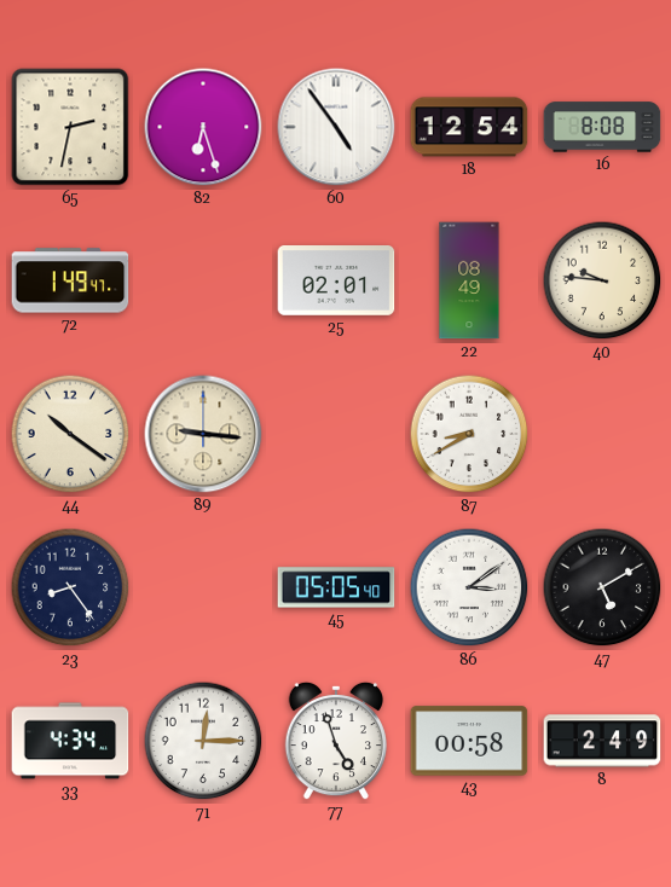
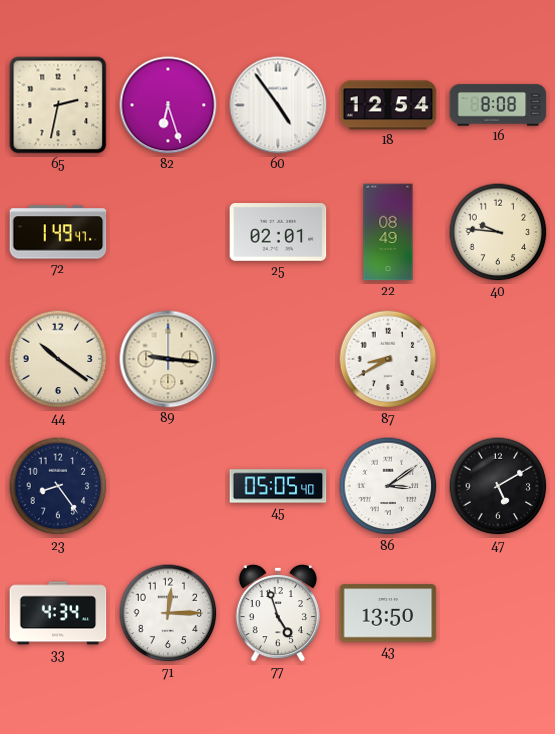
43: 00:58 -> 13:50
8: 2:49 -> none
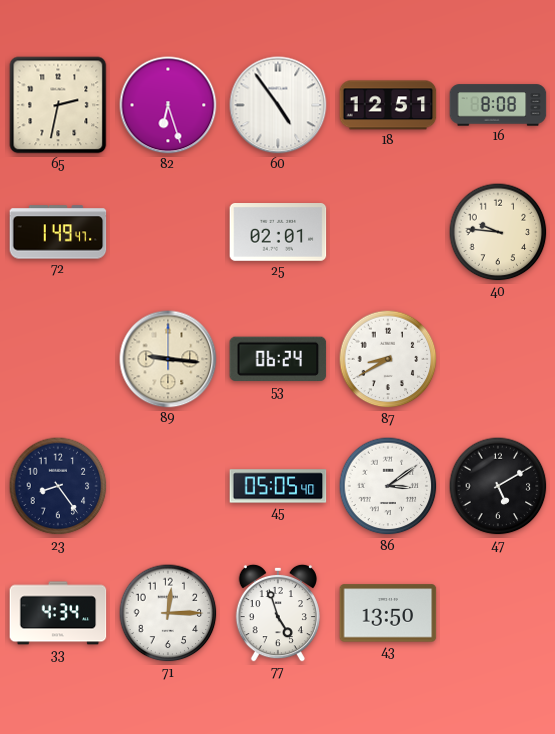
18: 12:54 -> 12:51
22: 08:49 -> none
44: 10:21 -> none
53: none -> 06:24
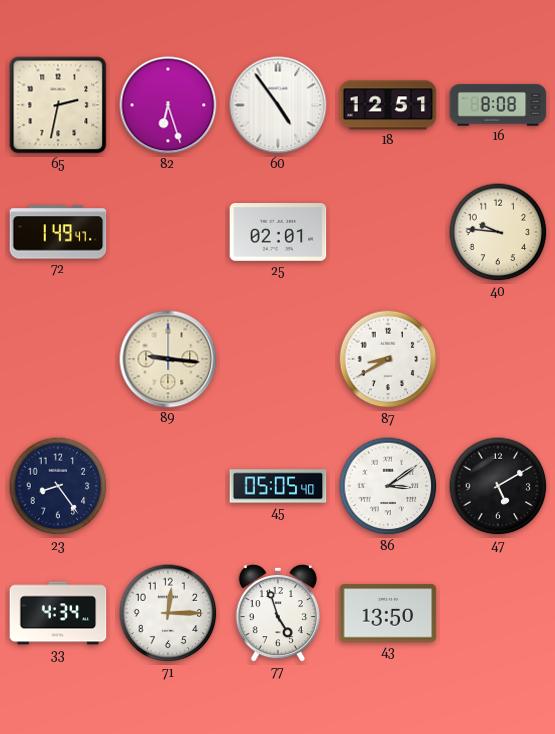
53: 06:24 -> none
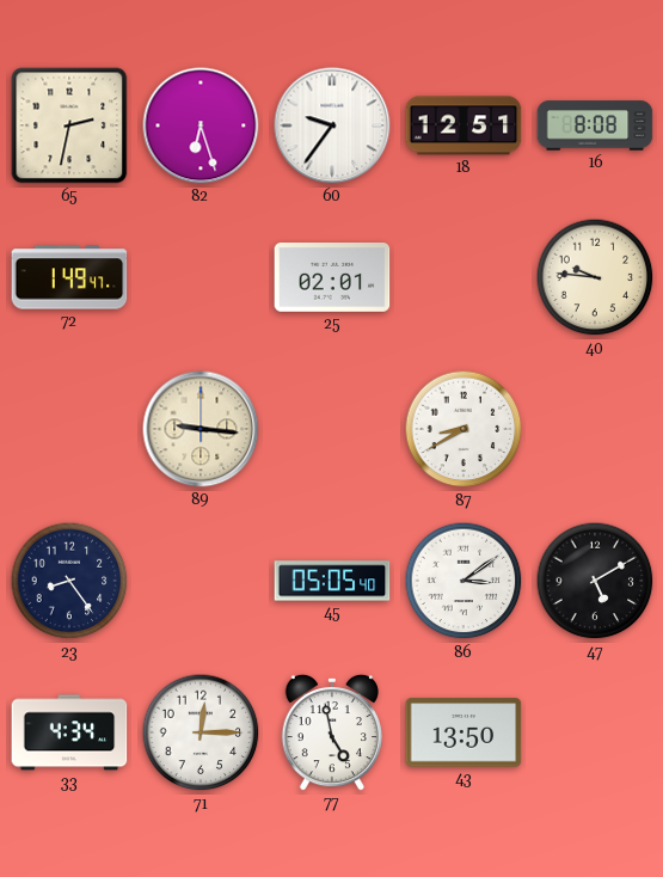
60: 4:54 -> 9:36
77: 4:57 -> 4:58
